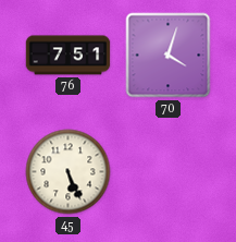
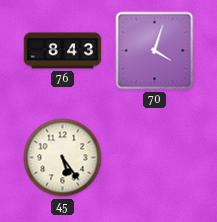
76: 7:51 -> 8:43
45: 5:26 -> 5:24
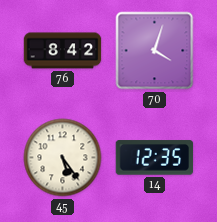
76: 8:43 -> 8:42
14: none -> 12:35
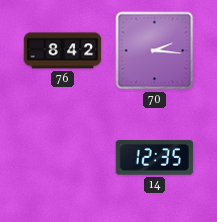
70: 4:03 -> 2:16
45: 5:24 -> none
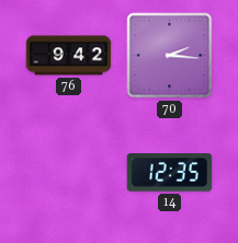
76: 8:42 -> 9:42
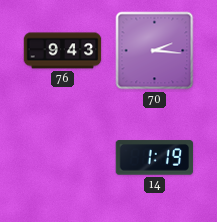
76: 9:42 -> 9:43
14: 12:35 -> 1:19
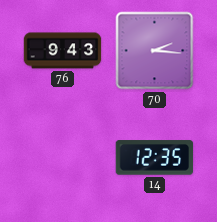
14: 1:19 -> 12:35
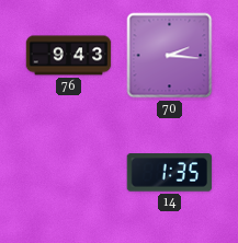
14: 12:35 -> 1:35
